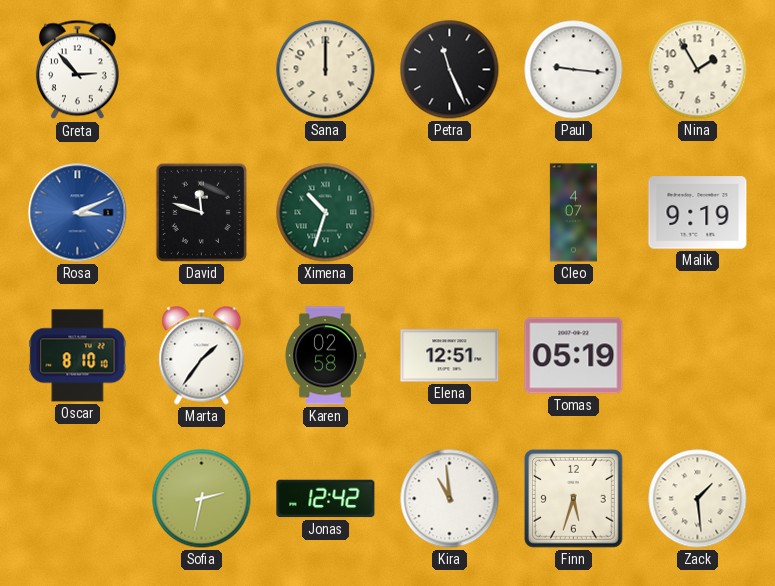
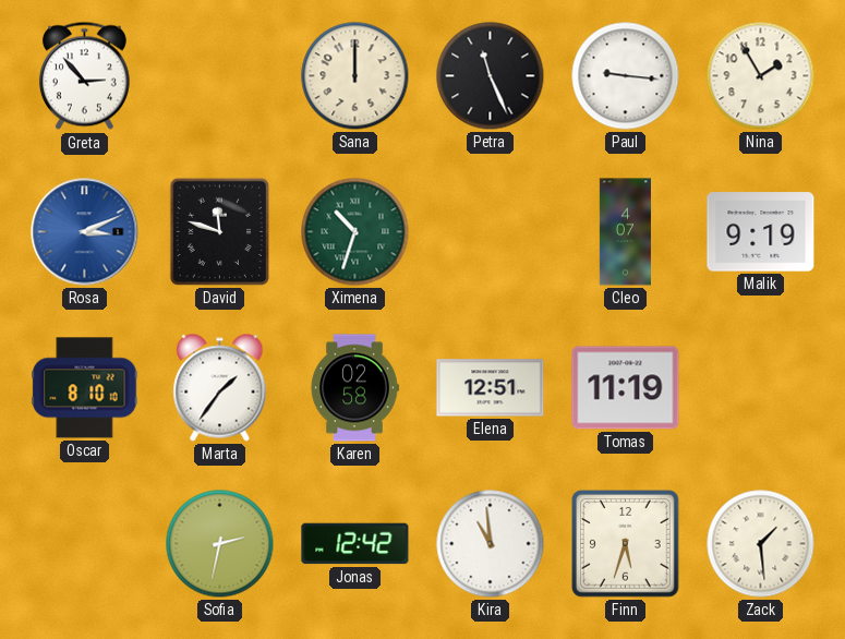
Tomas: 05:19 -> 11:19
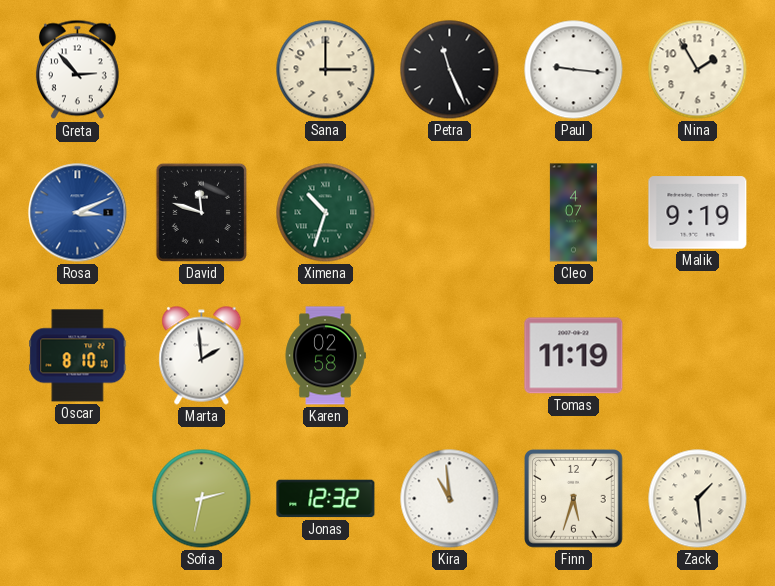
Sana: 12:00 -> 3:00
Marta: 1:36 -> 1:59
Elena: 12:51 -> none
Jonas: 12:42 -> 12:32
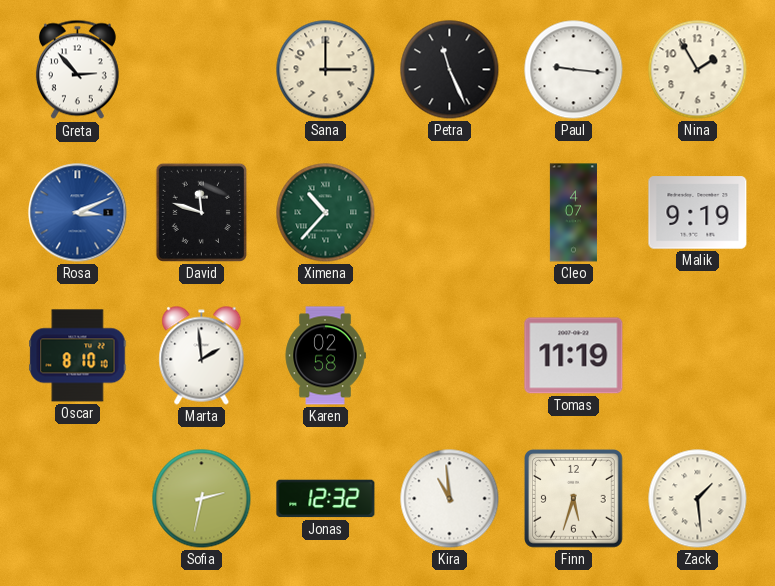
Ximena: 10:33 -> 10:37
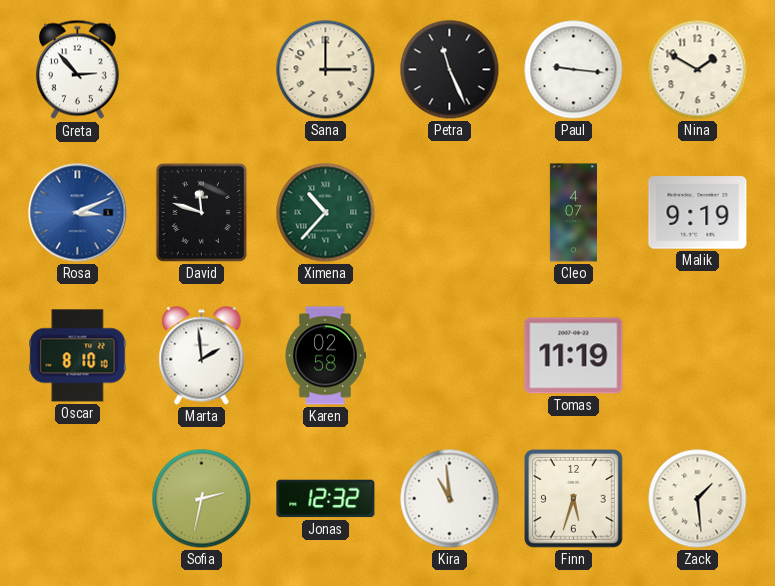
Nina: 1:55 -> 1:50
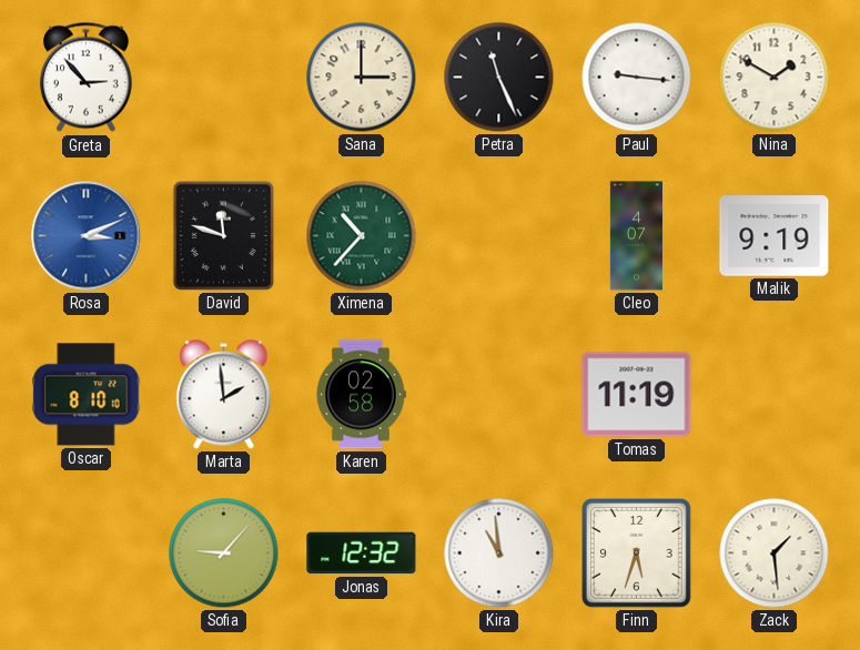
Sofia: 2:32 -> 9:07
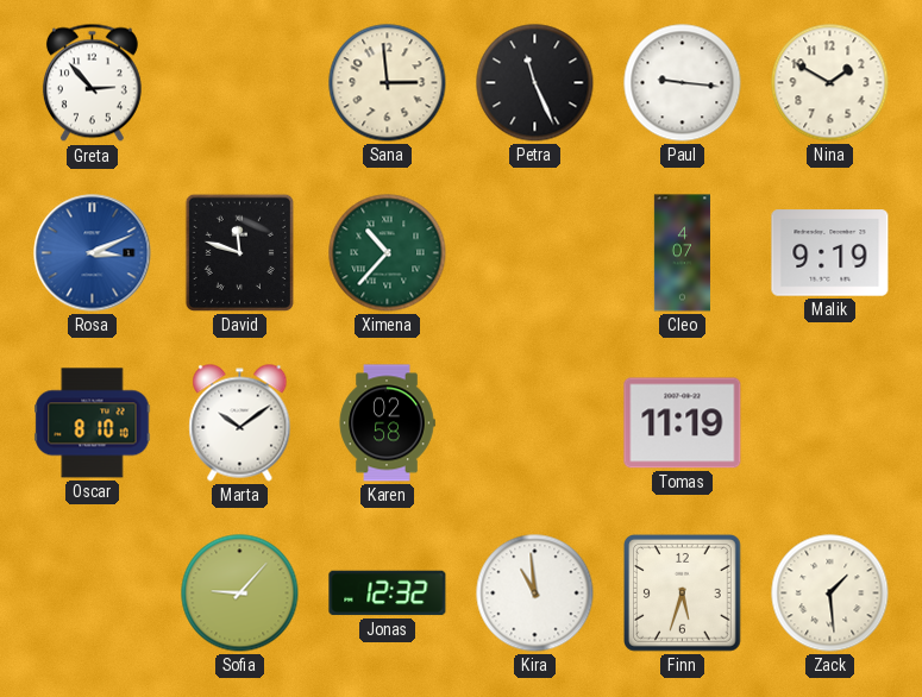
Sana: 3:00 -> 2:59
Marta: 1:59 -> 10:09
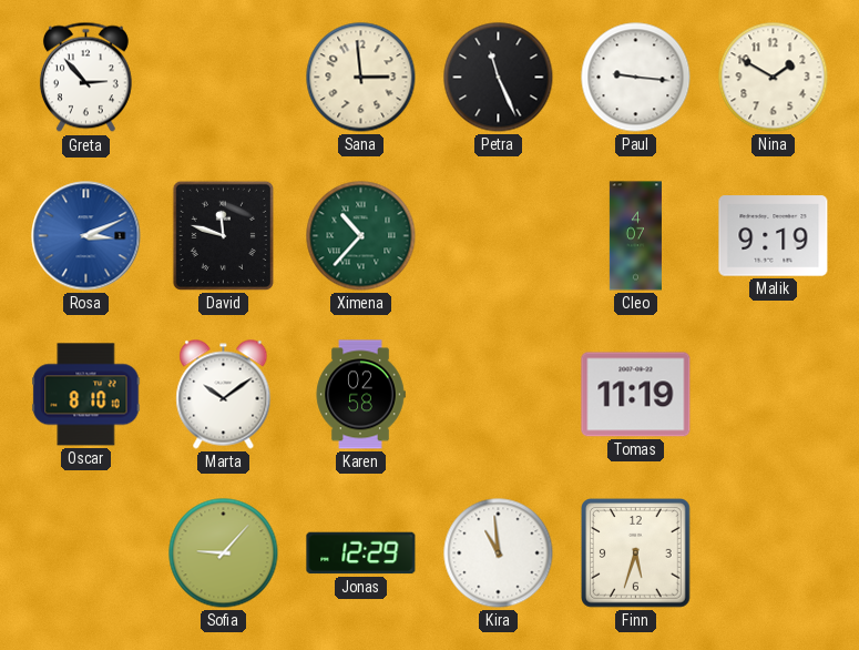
Jonas: 12:32 -> 12:29
Zack: 1:29 -> none
